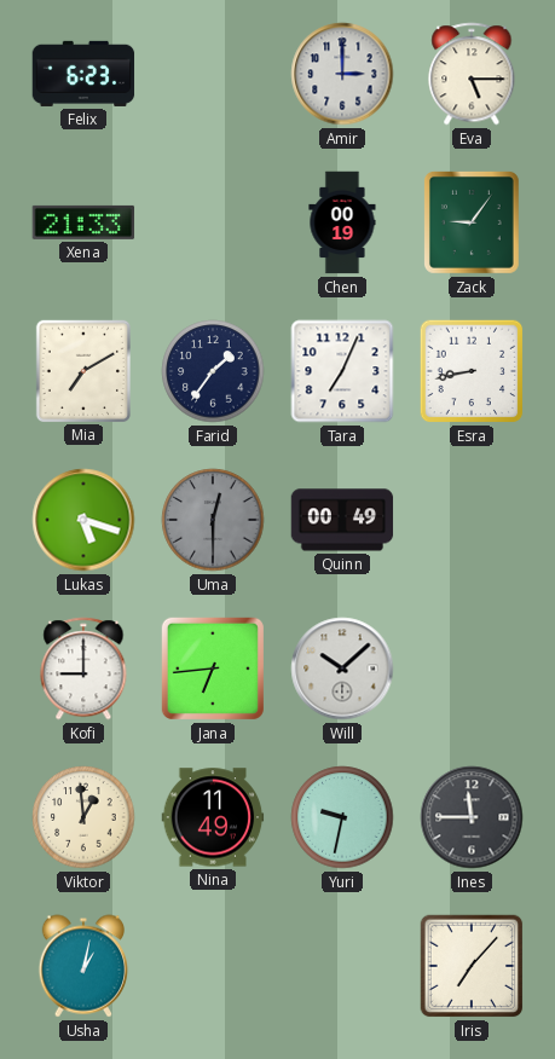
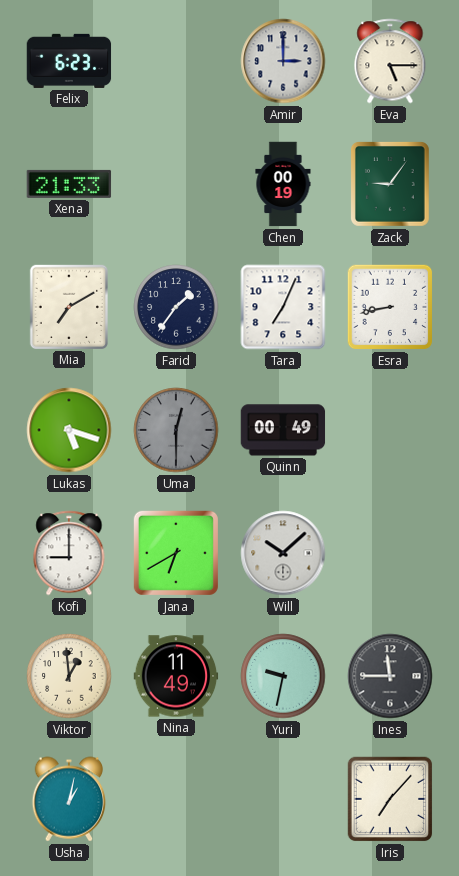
Jana: 6:44 -> 6:40
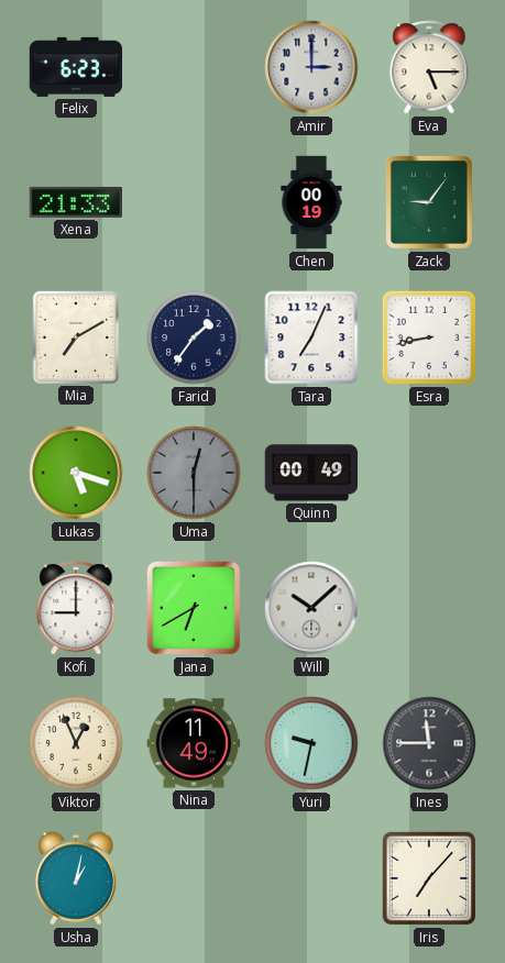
Viktor: 12:59 -> 12:56
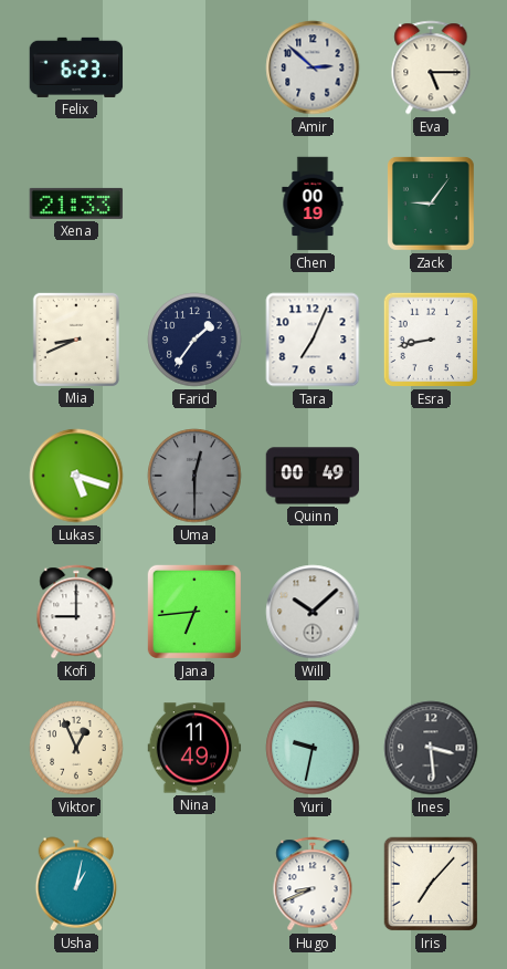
Amir: 3:00 -> 2:52
Mia: 7:10 -> 8:41
Jana: 6:40 -> 6:44
Ines: 11:45 -> 3:29
Hugo: none -> 8:41
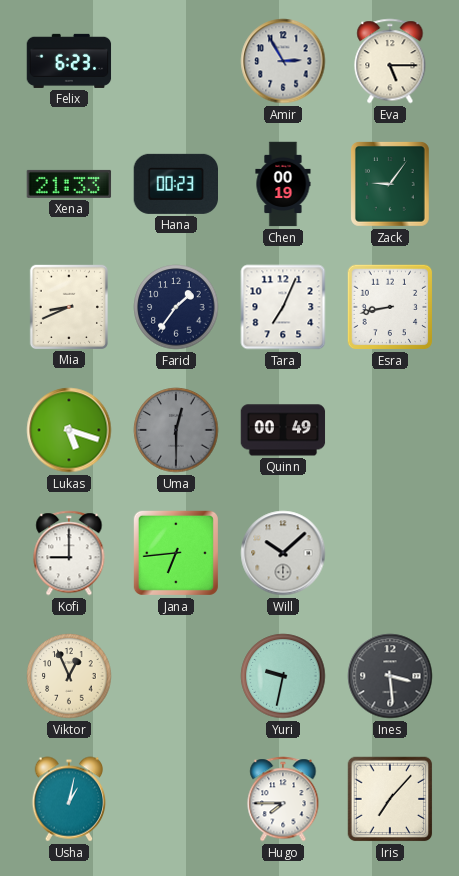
Amir: 2:52 -> 2:55
Hana: none -> 00:23
Nina: 11:49 -> none
Hugo: 8:41 -> 7:45
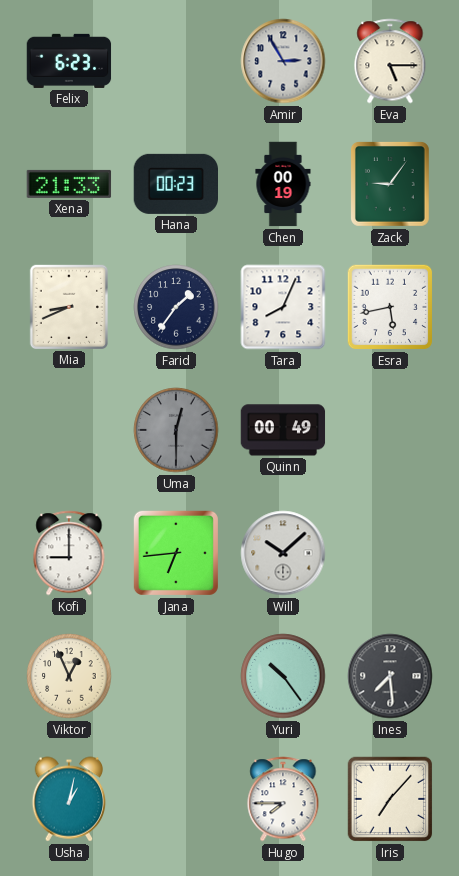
Tara: 7:04 -> 8:04
Esra: 8:43 -> 5:43
Lukas: 5:18 -> none
Yuri: 9:32 -> 10:24
Ines: 3:29 -> 7:29
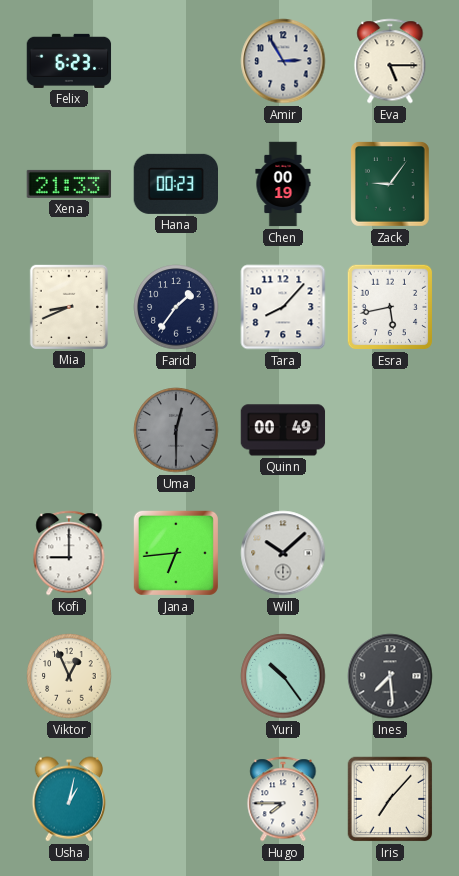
Tara: 8:04 -> 8:07
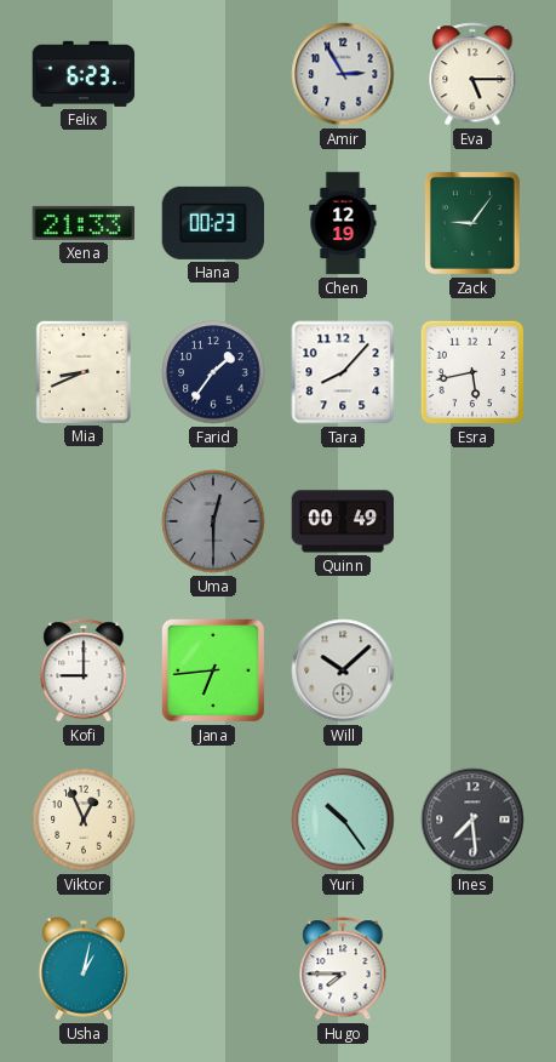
Chen: 00:19 -> 12:19
Iris: 7:07 -> none
